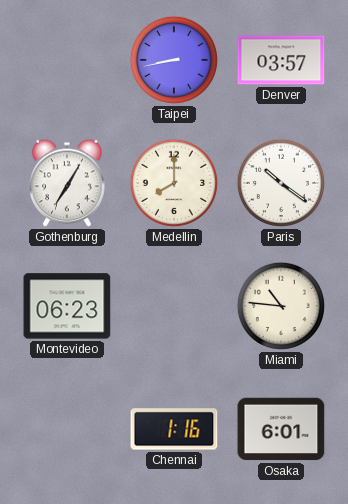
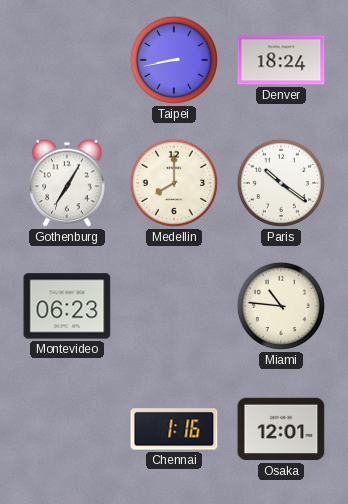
Denver: 03:57 -> 18:24
Osaka: 6:01 -> 12:01
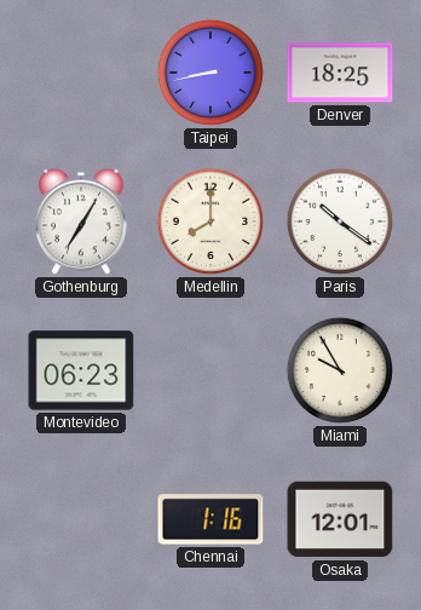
Denver: 18:24 -> 18:25
Miami: 10:46 -> 9:55
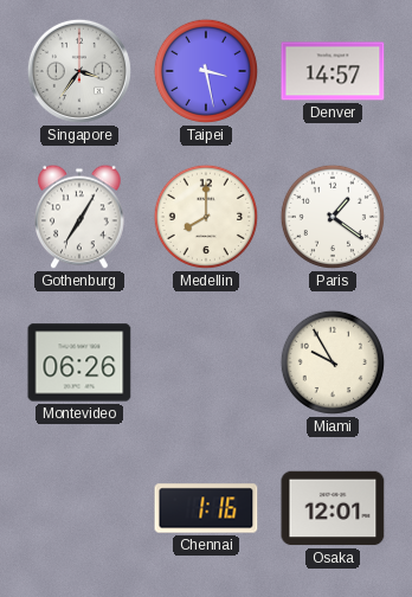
Singapore: none -> 3:36
Taipei: 8:43 -> 3:28
Denver: 18:25 -> 14:57
Paris: 10:21 -> 1:21
Montevideo: 06:23 -> 06:26
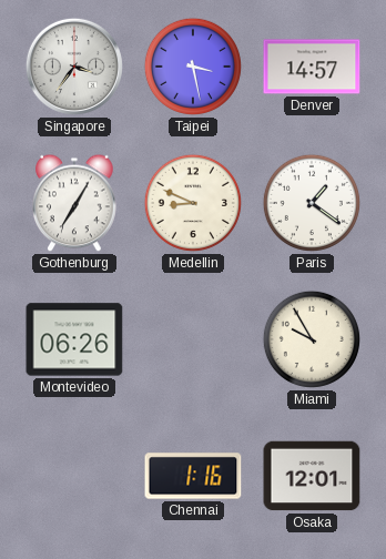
Medellin: 8:00 -> 8:49
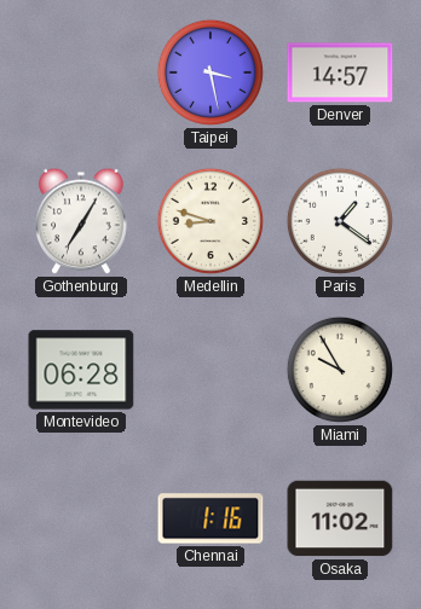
Singapore: 3:36 -> none
Medellin: 8:49 -> 8:48
Montevideo: 06:26 -> 06:28
Osaka: 12:01 -> 11:02
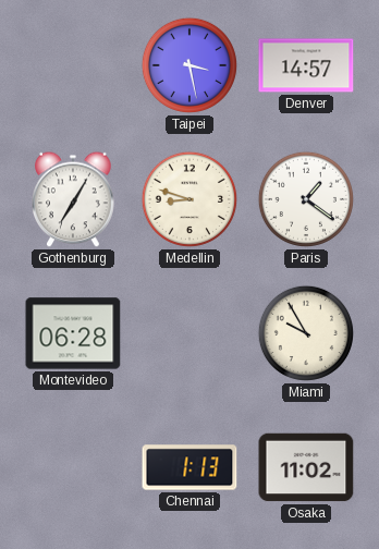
Chennai: 1:16 -> 1:13
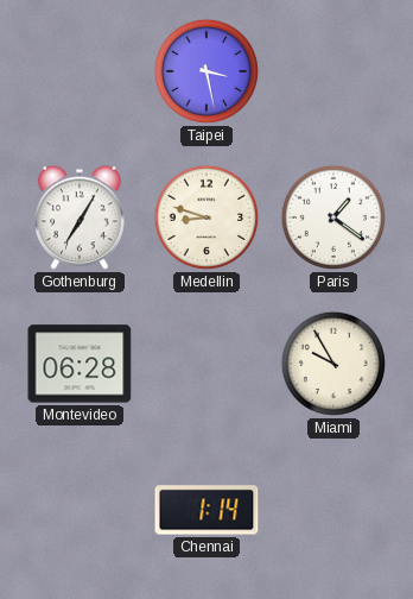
Denver: 14:57 -> none
Chennai: 1:13 -> 1:14
Osaka: 11:02 -> none
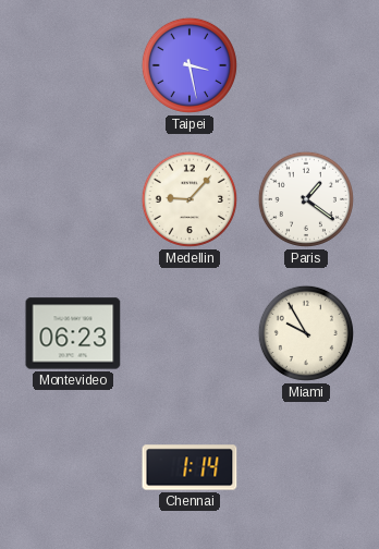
Gothenburg: 7:05 -> none
Medellin: 8:48 -> 9:07
Montevideo: 06:28 -> 06:23
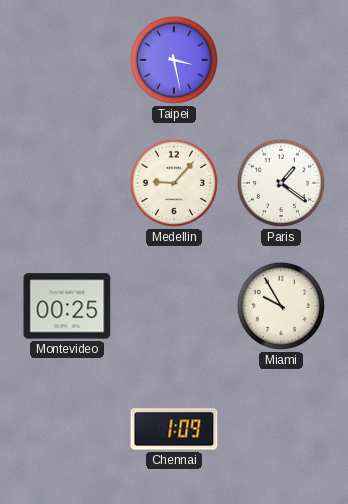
Montevideo: 06:23 -> 00:25
Chennai: 1:14 -> 1:09
